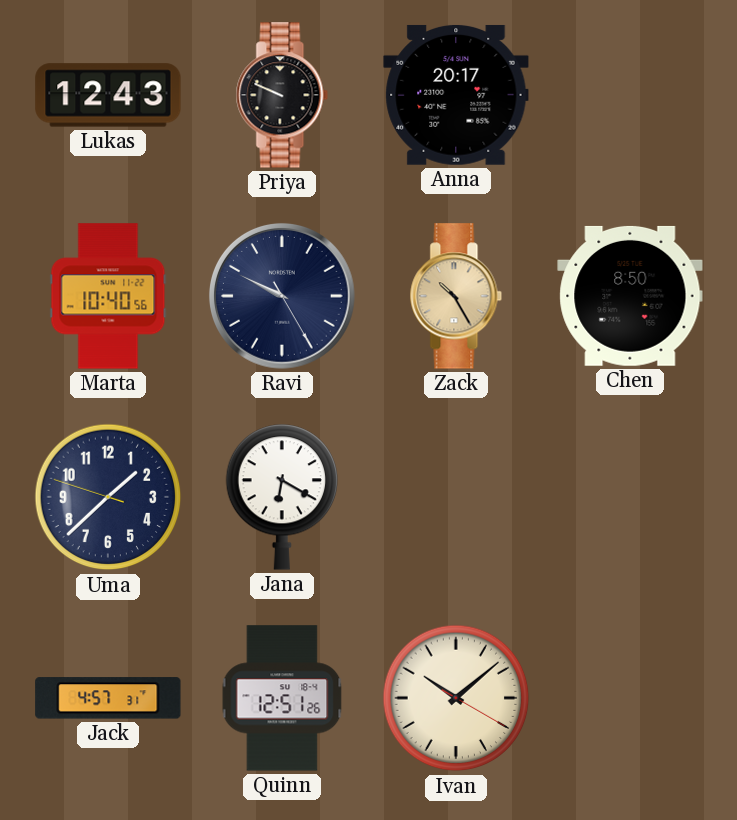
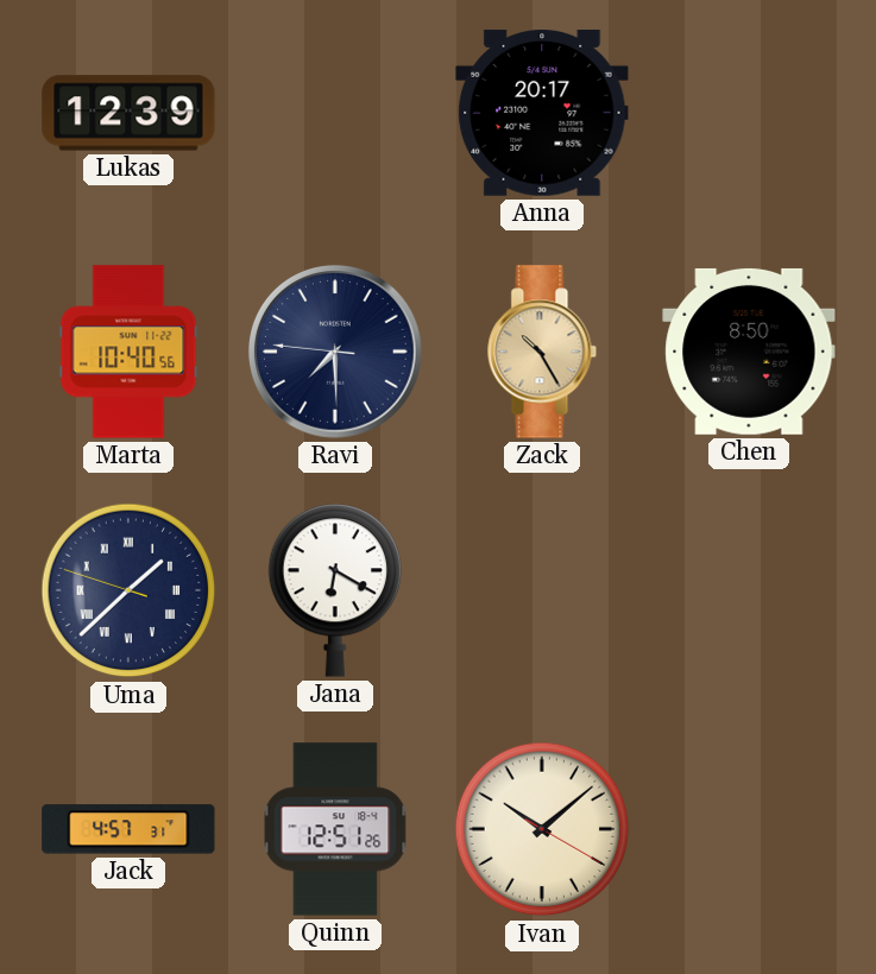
Lukas: 12:43 -> 12:39
Priya: 9:49 -> none
Ravi: 9:49 -> 7:29
Uma numerals: Arabic -> Roman
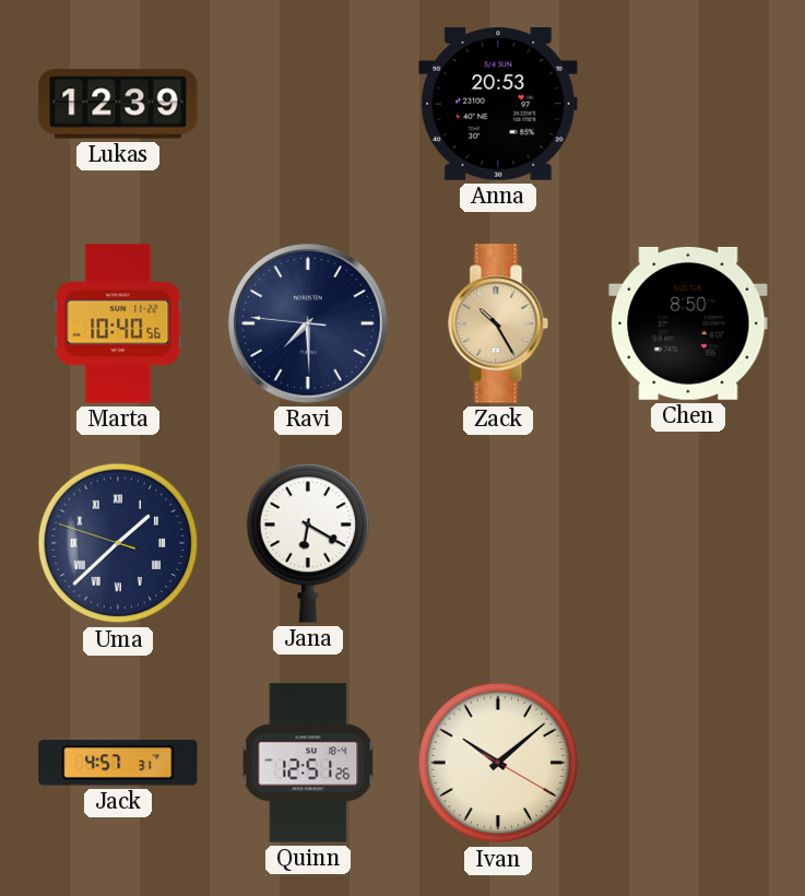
Anna: 20:17 -> 20:53
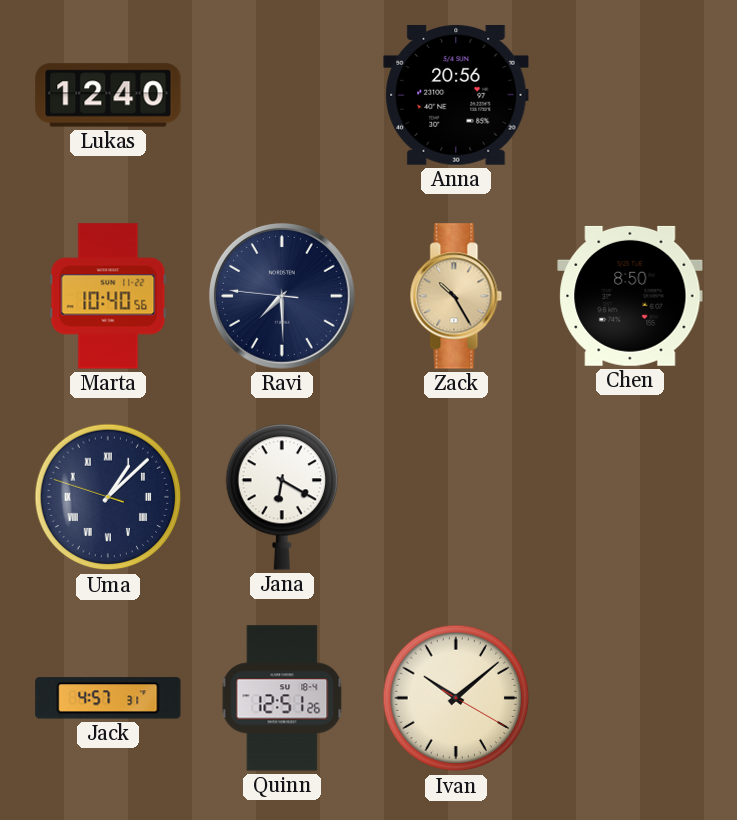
Lukas: 12:39 -> 12:40
Anna: 20:53 -> 20:56
Uma: 1:37 -> 1:07
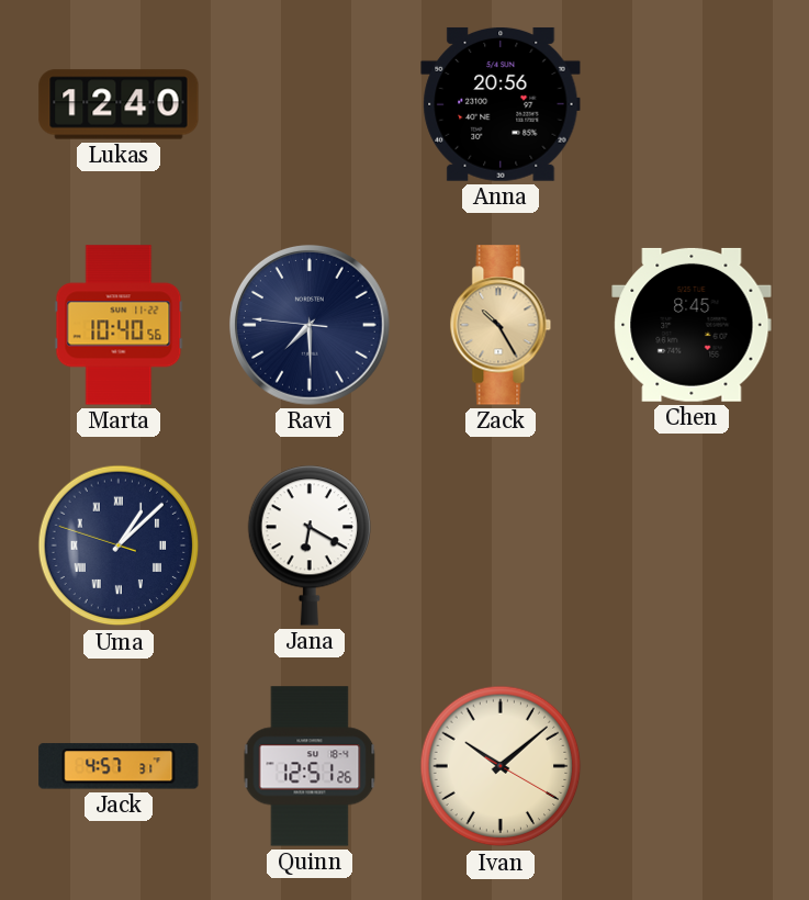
Chen: 8:50 -> 8:45
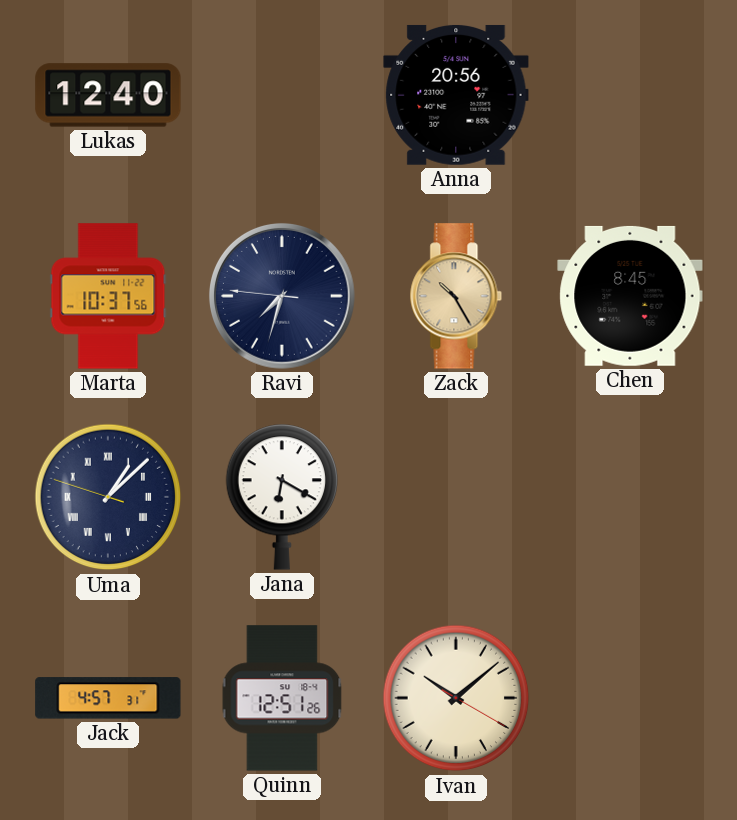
Marta: 10:40 -> 10:37
Ravi: 7:29 -> 7:32
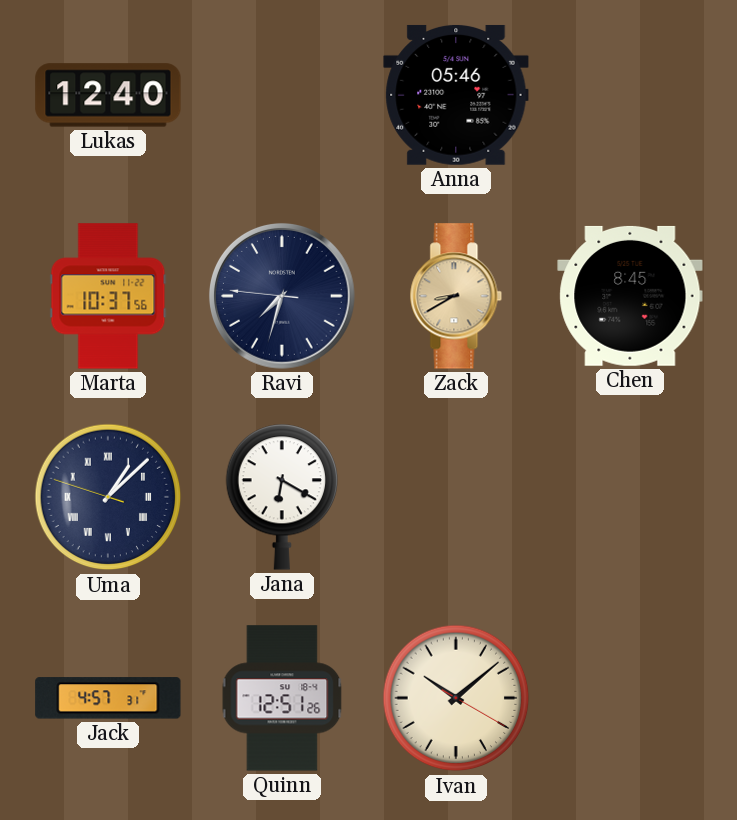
Anna: 20:56 -> 05:46
Zack: 10:25 -> 8:40
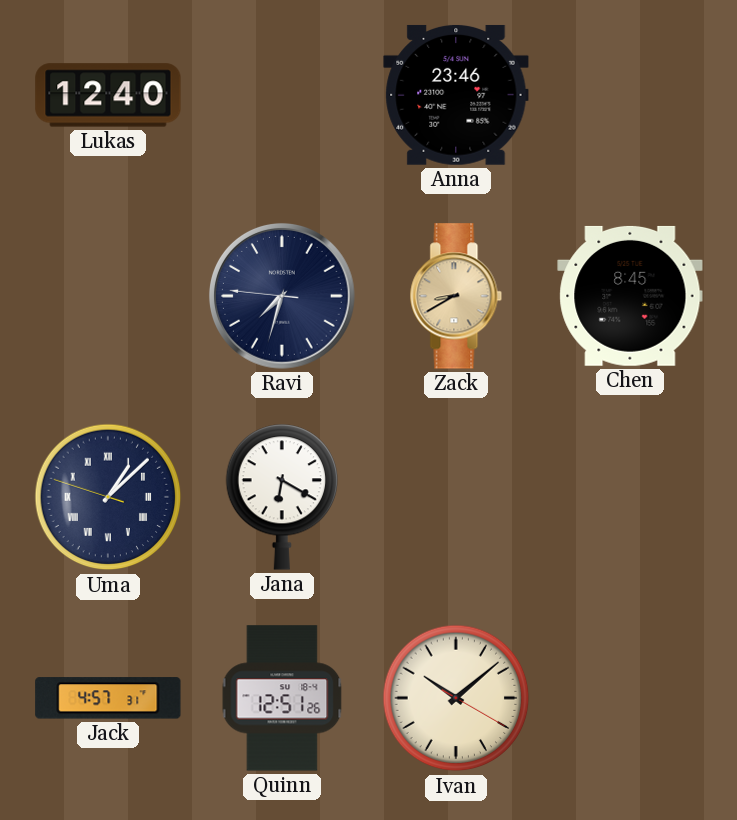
Anna: 05:46 -> 23:46
Marta: 10:37 -> none
